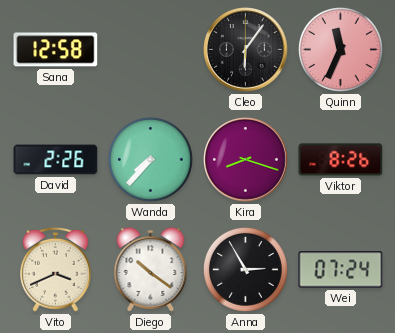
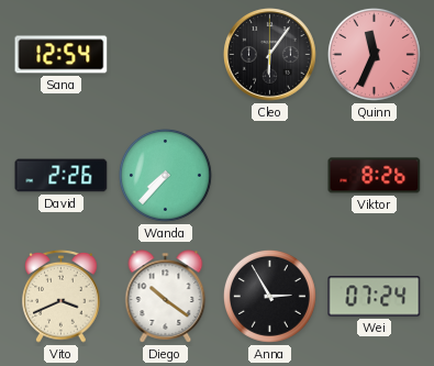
Sana: 12:58 -> 12:54
Kira: 8:18 -> none
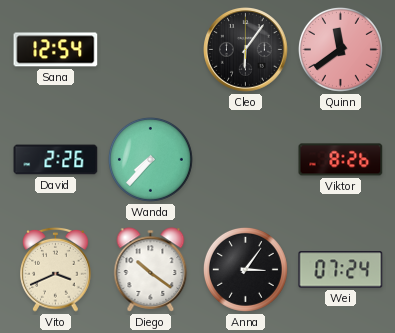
Quinn: 11:34 -> 11:39
Anna: 2:55 -> 3:06
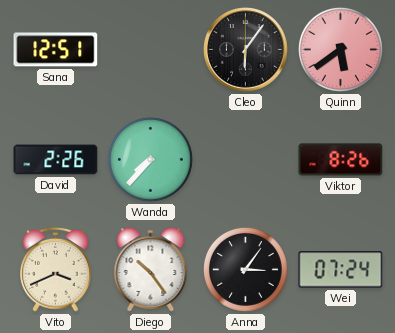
Sana: 12:54 -> 12:51
Quinn: 11:39 -> 5:39
Diego: 10:21 -> 10:24
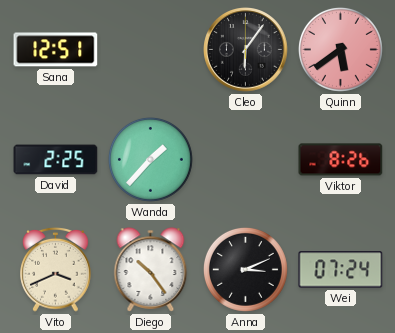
David: 2:26 -> 2:25
Wanda: 7:37 -> 1:37
Anna: 3:06 -> 3:11
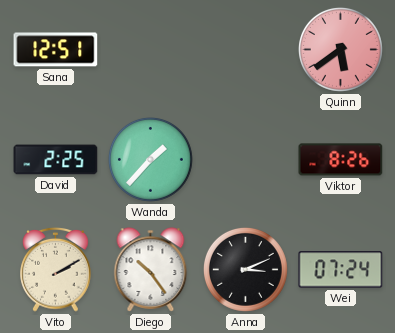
Cleo: 6:06 -> none
Vito: 3:41 -> 2:10
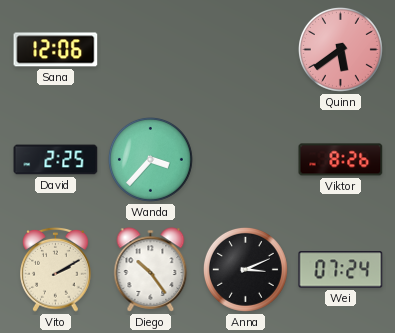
Sana: 12:51 -> 12:06
Wanda: 1:37 -> 3:37
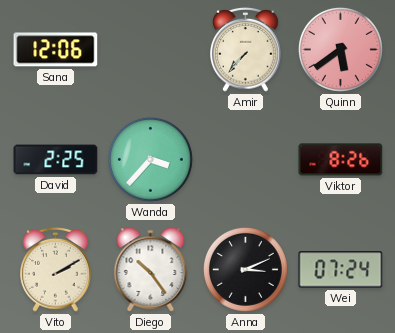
Amir: none -> 7:37
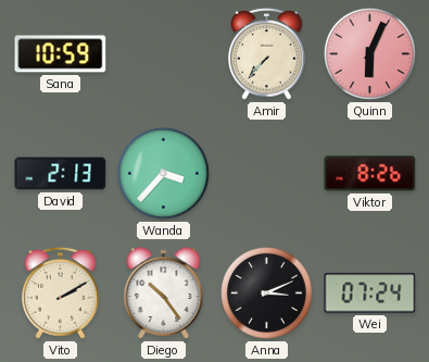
Sana: 12:06 -> 10:59
Quinn: 5:39 -> 6:04
David: 2:25 -> 2:13
